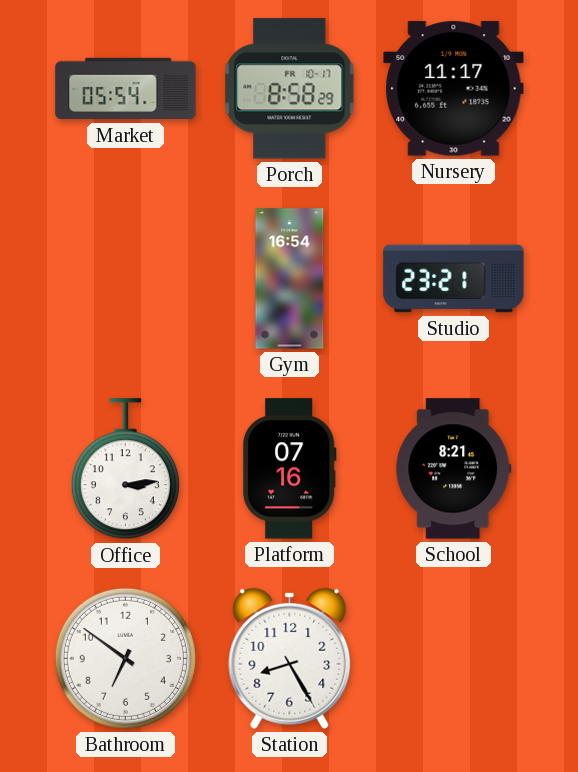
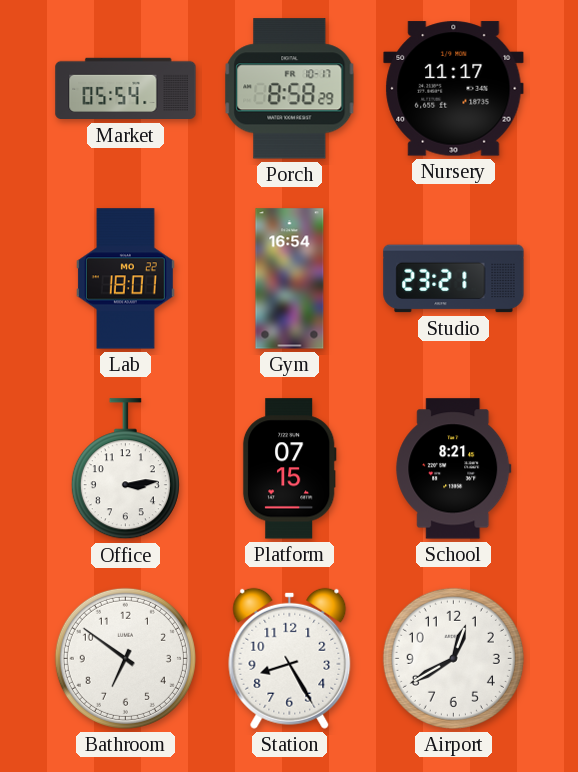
Lab: none -> 18:01
Platform: 07:16 -> 07:15
Airport: none -> 12:40
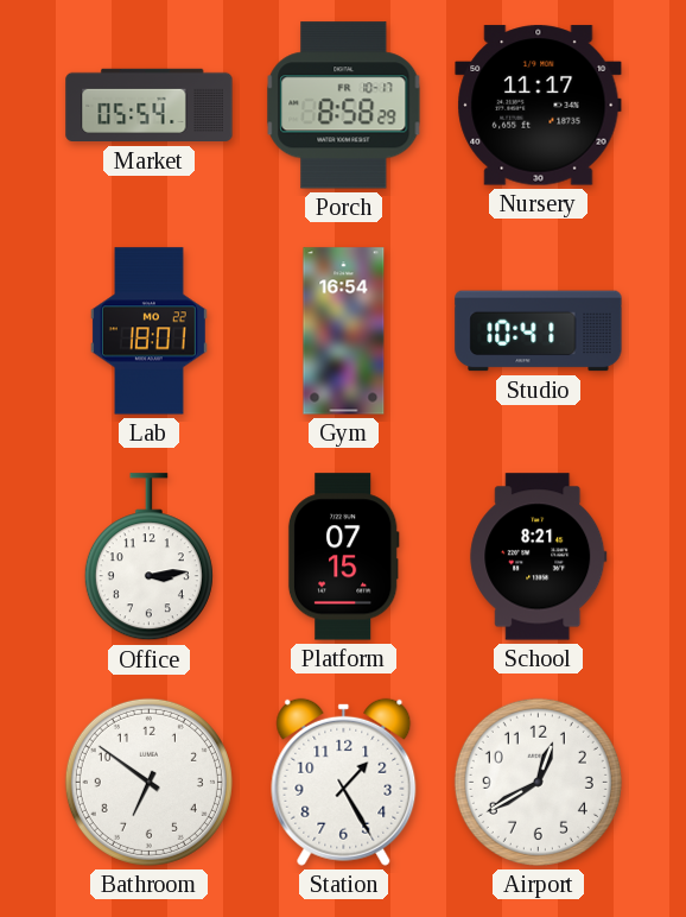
Studio: 23:21 -> 10:41
Station: 8:25 -> 1:25
